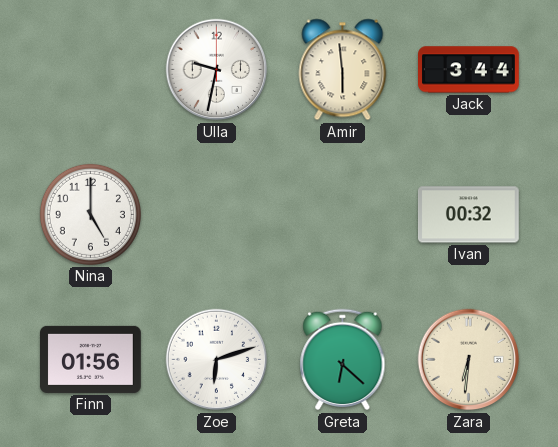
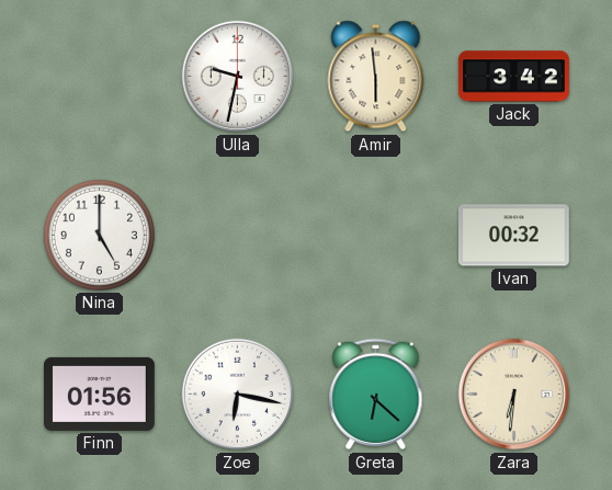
Jack: 3:44 -> 3:42
Zoe: 6:12 -> 6:17
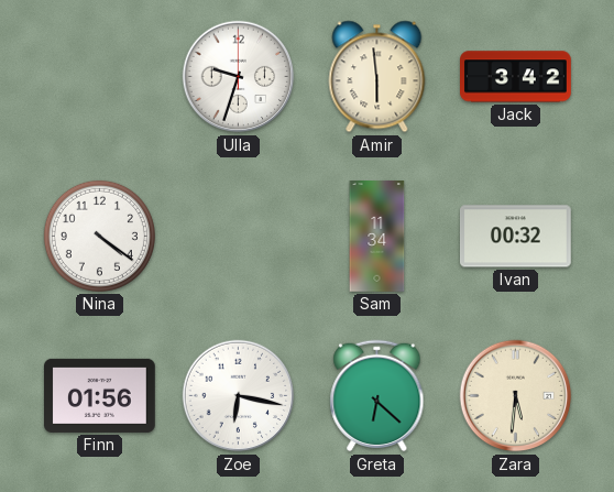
Ulla: 9:32 -> 9:33
Nina: 5:00 -> 4:21
Sam: none -> 11:34
Zara: 6:31 -> 5:31
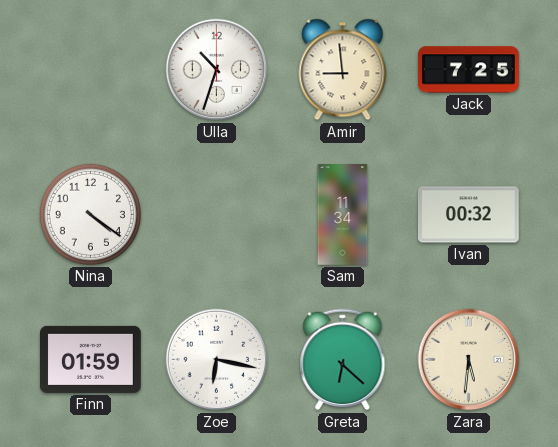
Ulla: 9:33 -> 10:33
Amir: 5:59 -> 8:59
Jack: 3:42 -> 7:25
Finn: 01:56 -> 01:59
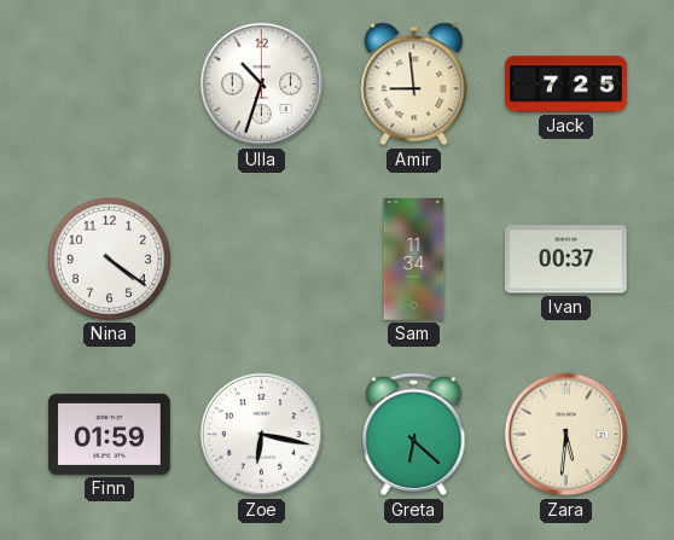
Ivan: 00:32 -> 00:37
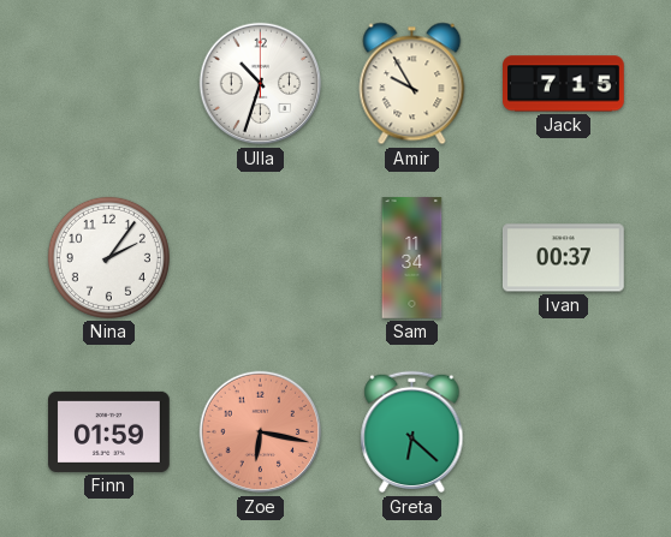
Amir: 8:59 -> 9:55
Jack: 7:25 -> 7:15
Nina: 4:21 -> 2:06
Zoe dial: white -> salmon
Zara: 5:31 -> none
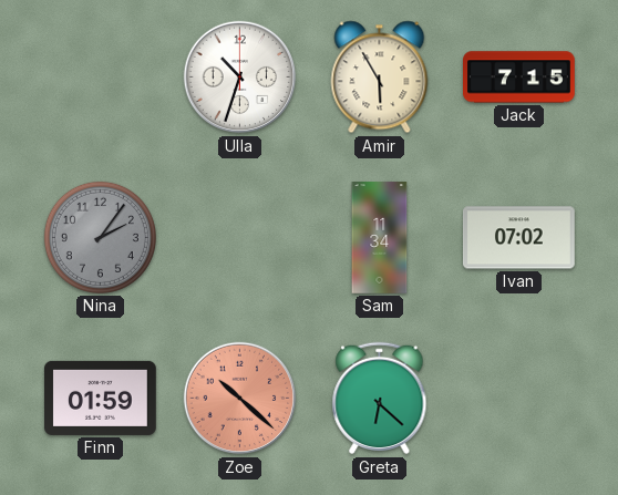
Amir: 9:55 -> 5:55
Nina dial: white -> grey
Ivan: 00:37 -> 07:02
Zoe: 6:17 -> 10:22
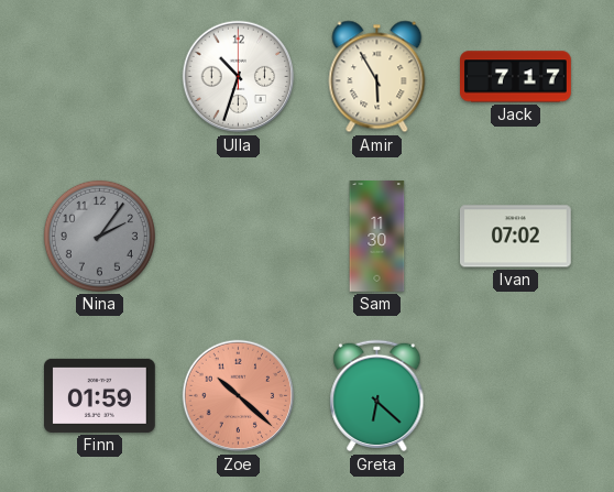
Jack: 7:15 -> 7:17
Sam: 11:34 -> 11:30
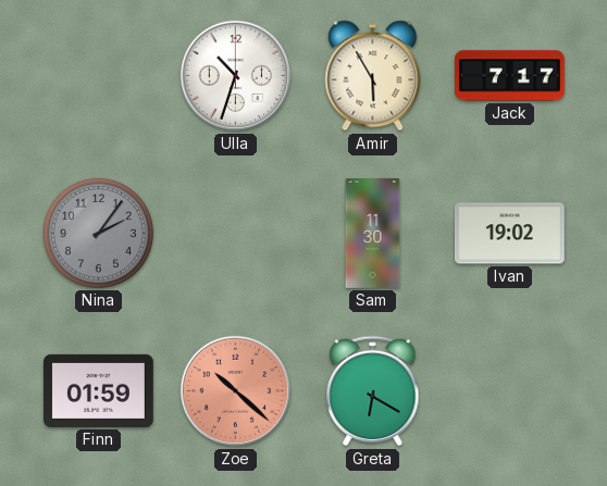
Ivan: 07:02 -> 19:02
Greta: 6:22 -> 6:20
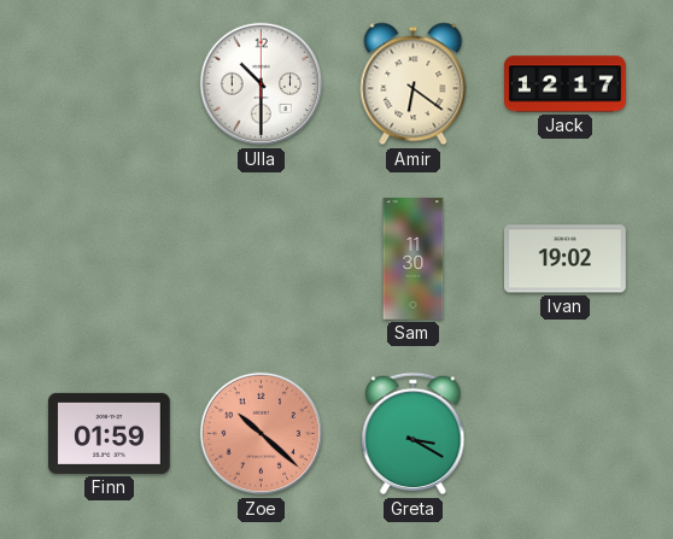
Ulla: 10:33 -> 10:30
Amir: 5:55 -> 6:21
Jack: 7:17 -> 12:17
Nina: 2:06 -> none
Greta: 6:20 -> 3:20
